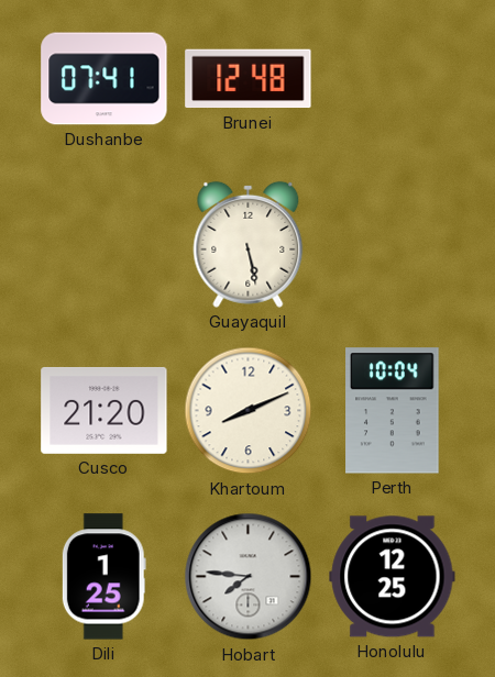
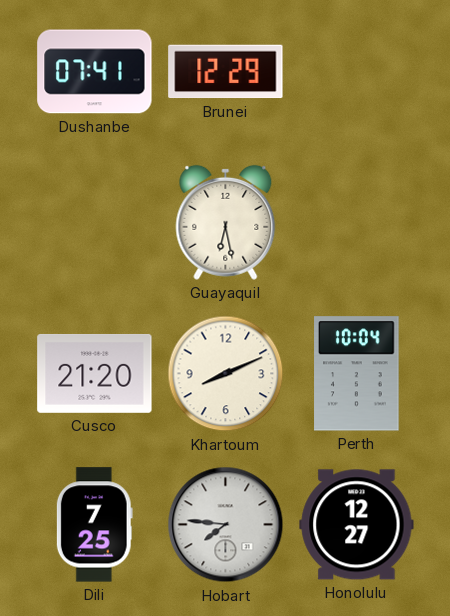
Brunei: 12:48 -> 12:29
Guayaquil: 5:28 -> 6:28
Dili: 1:25 -> 7:25
Honolulu: 12:25 -> 12:27
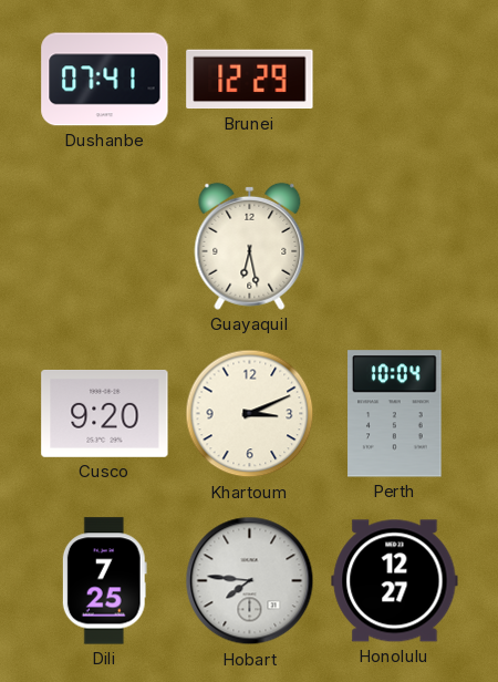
Cusco: 21:20 -> 9:20
Khartoum: 8:11 -> 3:11
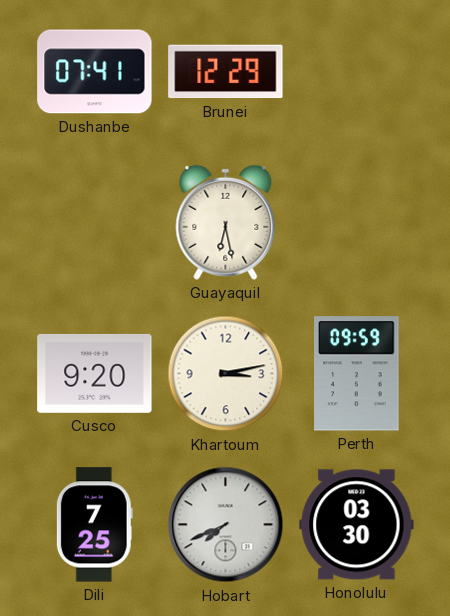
Khartoum: 3:11 -> 3:13
Perth: 10:04 -> 09:59
Hobart: 7:46 -> 7:41
Honolulu: 12:27 -> 03:30
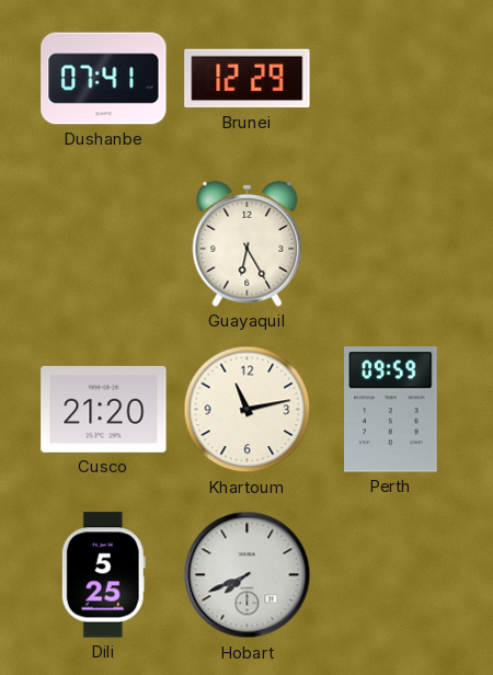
Guayaquil: 6:28 -> 6:25
Cusco: 9:20 -> 21:20
Khartoum: 3:13 -> 11:13
Dili: 7:25 -> 5:25
Honolulu: 03:30 -> none
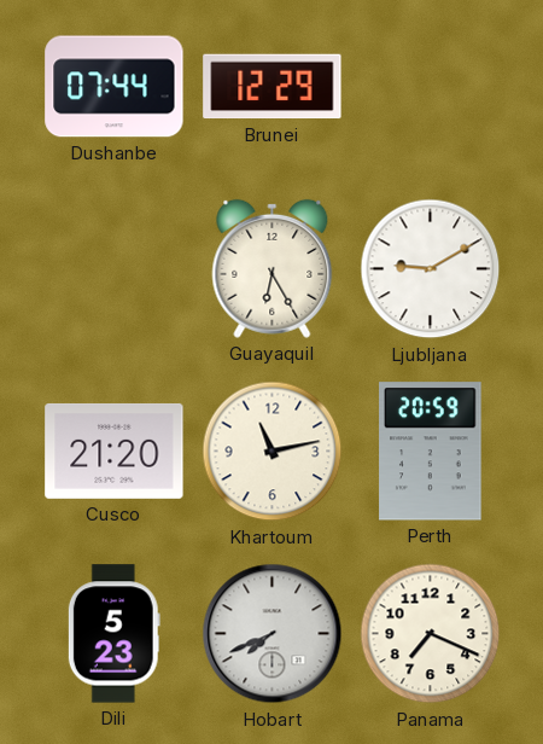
Dushanbe: 07:41 -> 07:44
Ljubljana: none -> 9:10
Perth: 09:59 -> 20:59
Dili: 5:25 -> 5:23
Panama: none -> 7:19
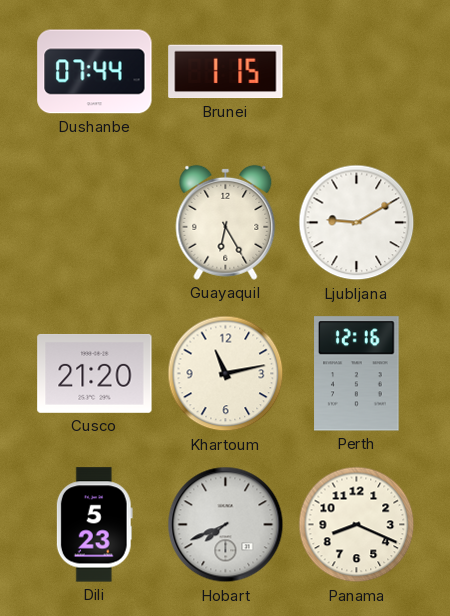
Brunei: 12:29 -> 1:15
Perth: 20:59 -> 12:16
Panama: 7:19 -> 8:19
